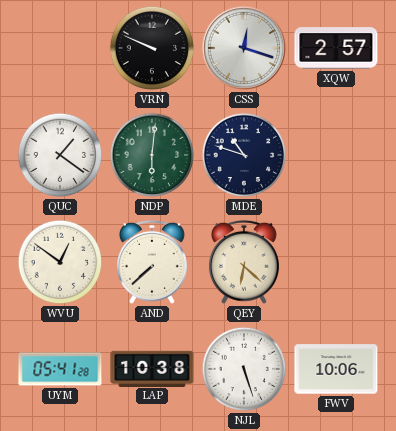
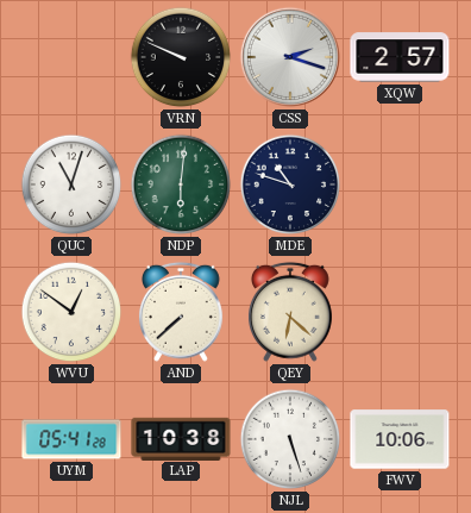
CSS: 12:18 -> 2:18
QUC: 1:21 -> 11:03
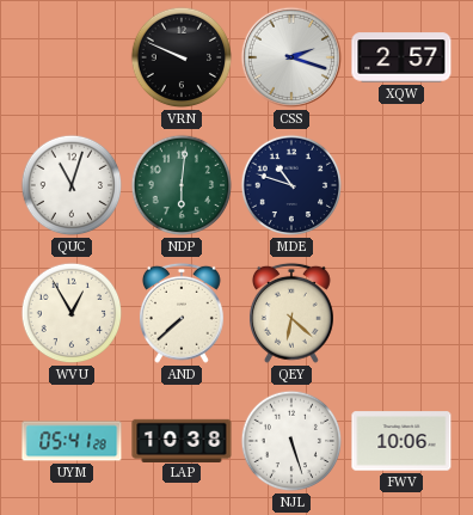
WVU: 12:51 -> 12:55
